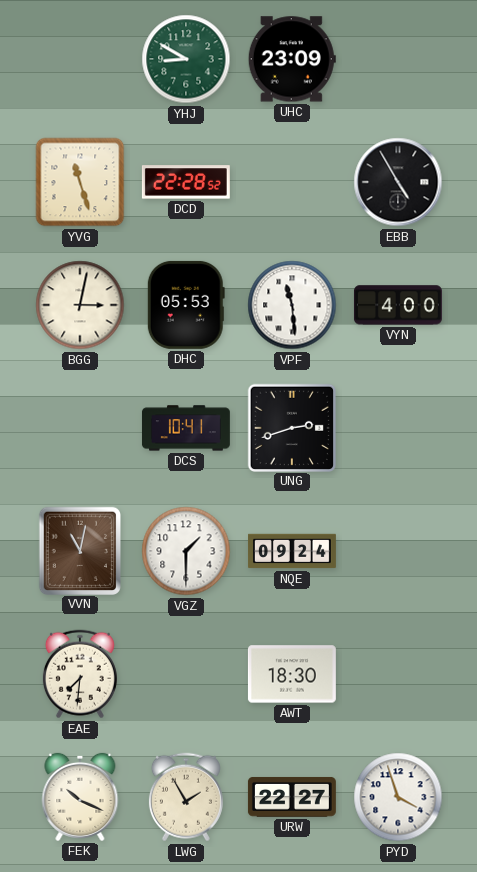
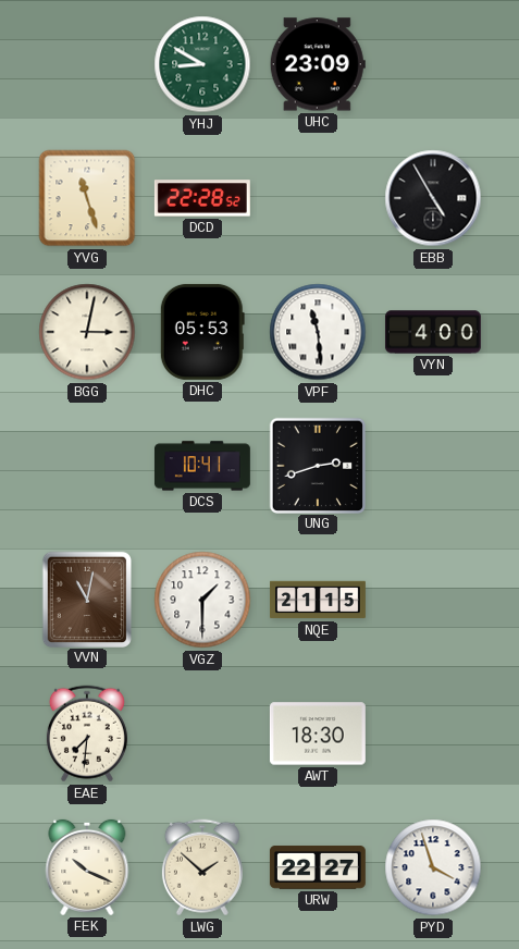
NQE: 09:24 -> 21:15
LWG: 1:55 -> 1:52
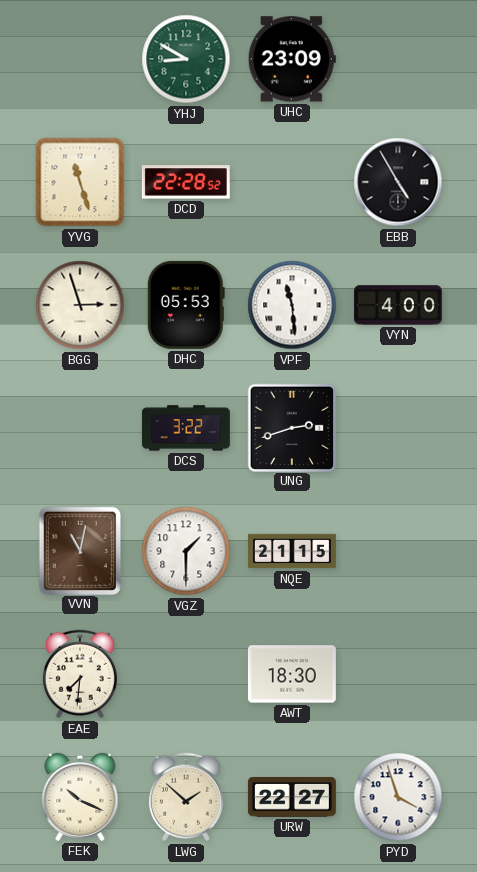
BGG: 3:02 -> 2:57
DCS: 10:41 -> 3:22
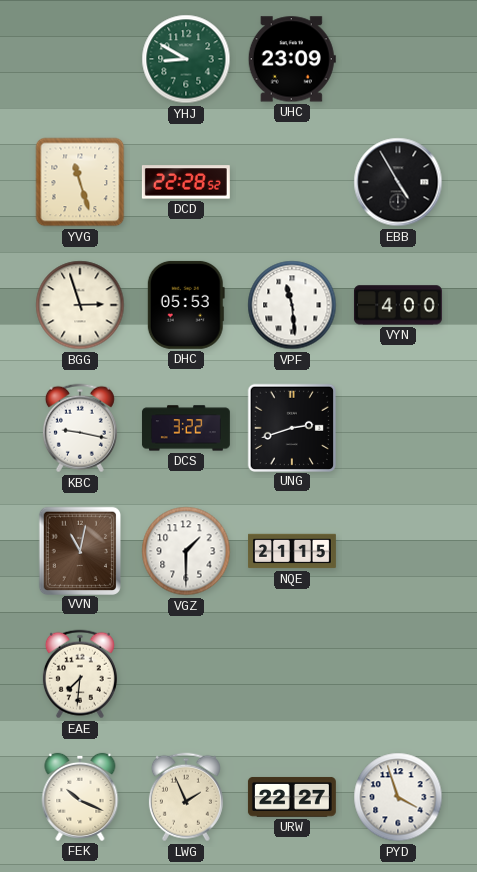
KBC: none -> 9:17
AWT: 18:30 -> none
LWG: 1:52 -> 1:56
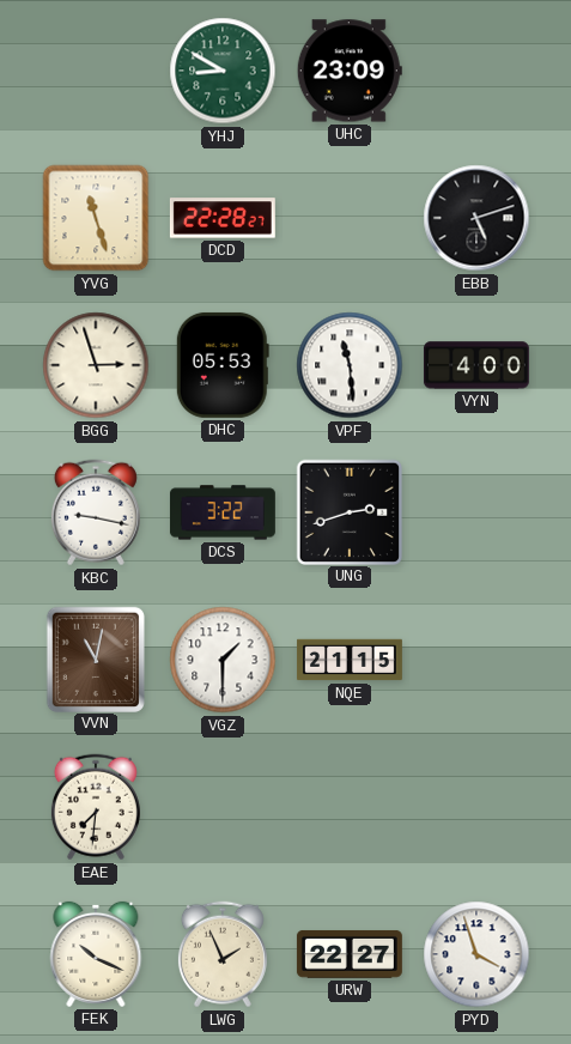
DCD: 22:28:52 -> 22:28:27
EBB: 4:55 -> 5:12
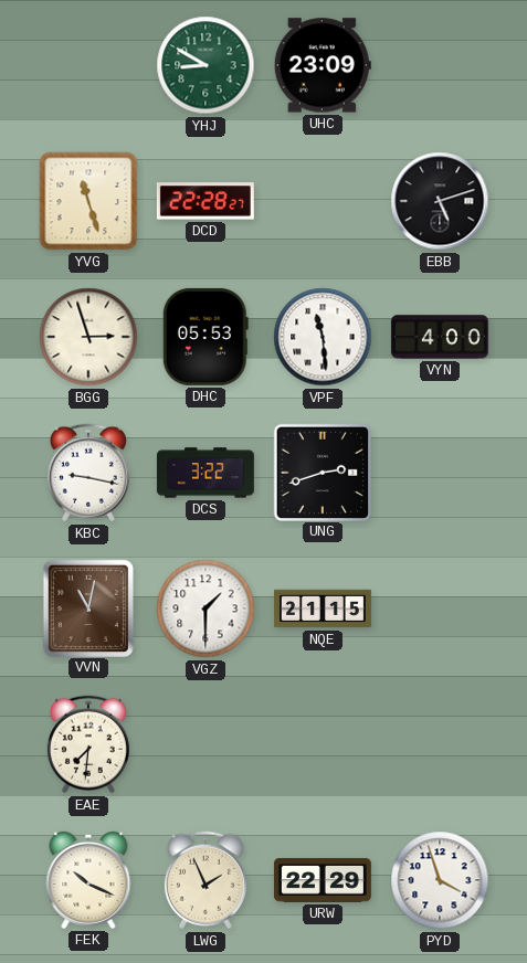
URW: 22:27 -> 22:29
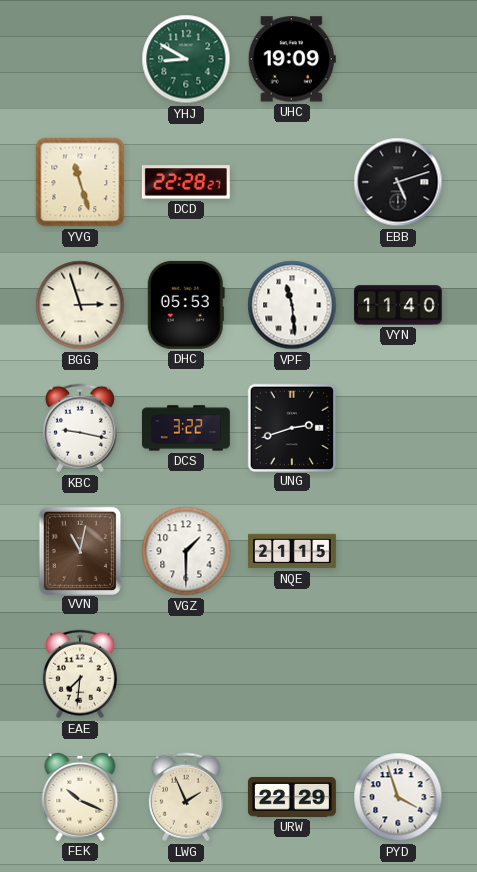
UHC: 23:09 -> 19:09
VYN: 4:00 -> 11:40
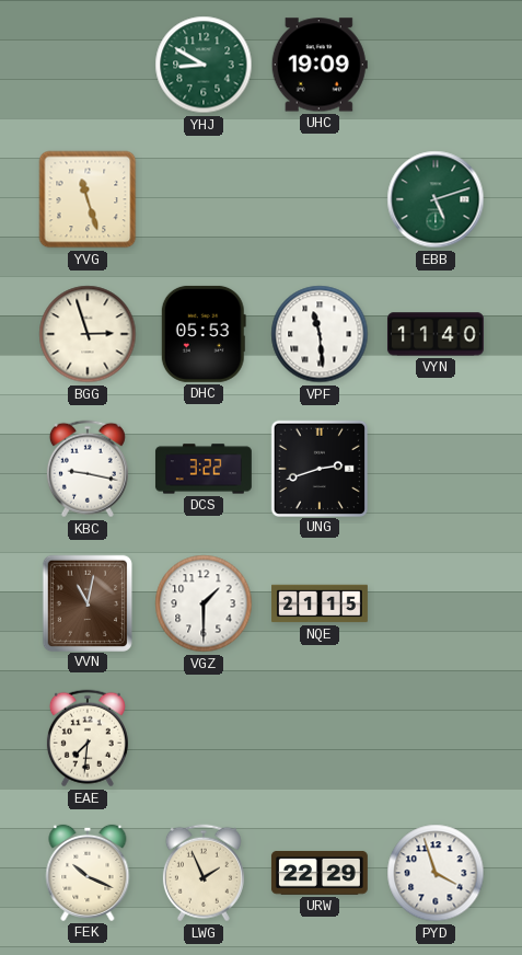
DCD: 22:28 -> none
EBB dial: black -> green
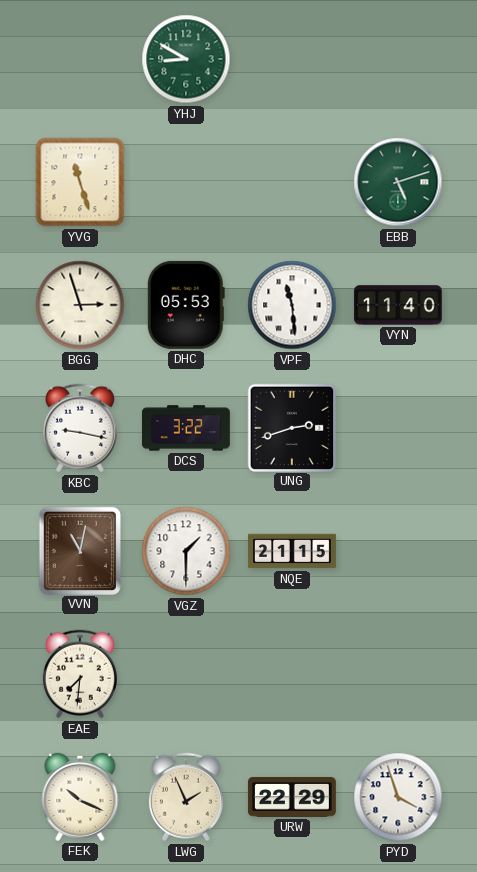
UHC: 19:09 -> none
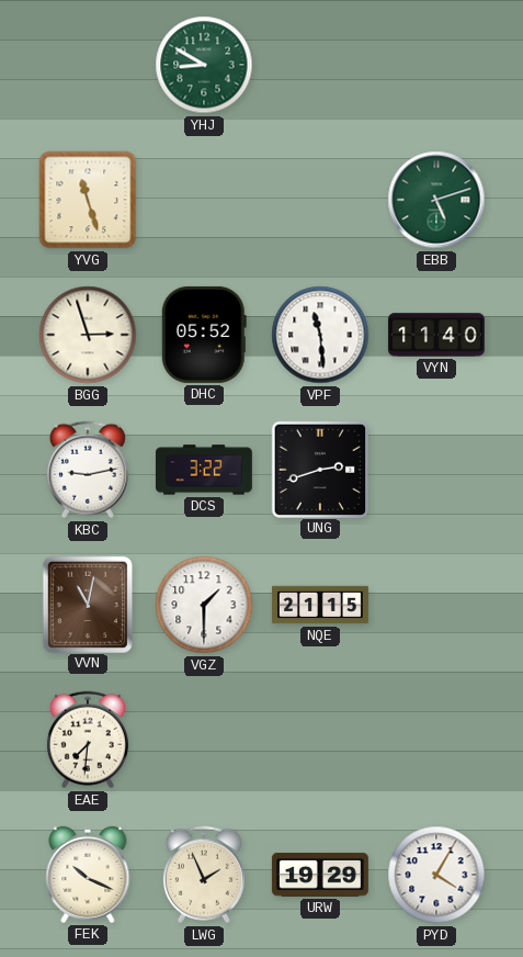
DHC: 05:53 -> 05:52
KBC: 9:17 -> 9:13
URW: 22:29 -> 19:29
PYD: 3:57 -> 4:05
